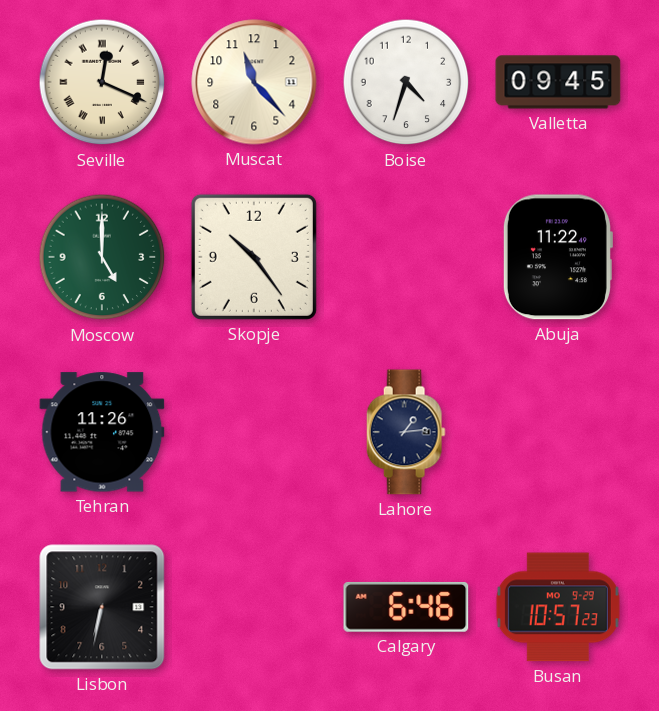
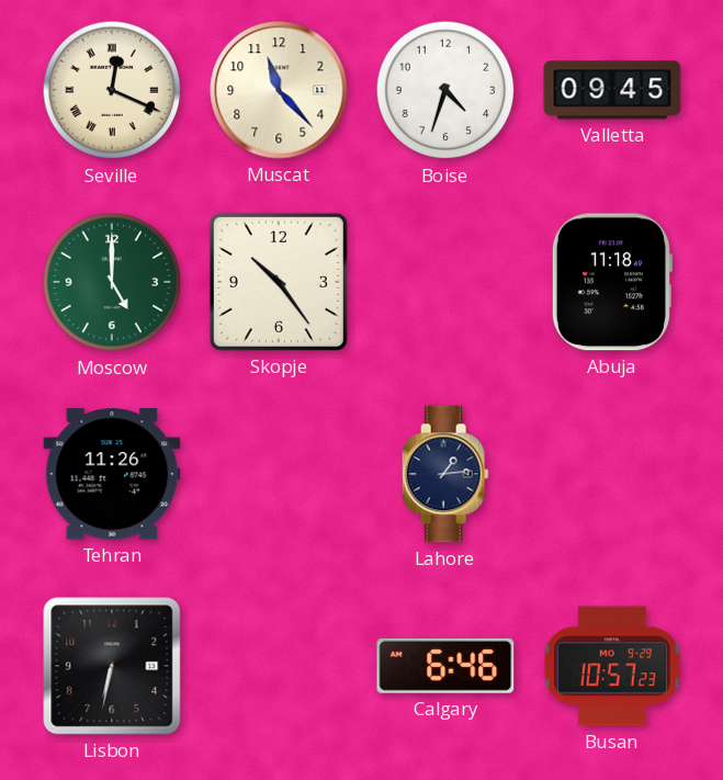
Abuja: 11:22 -> 11:18
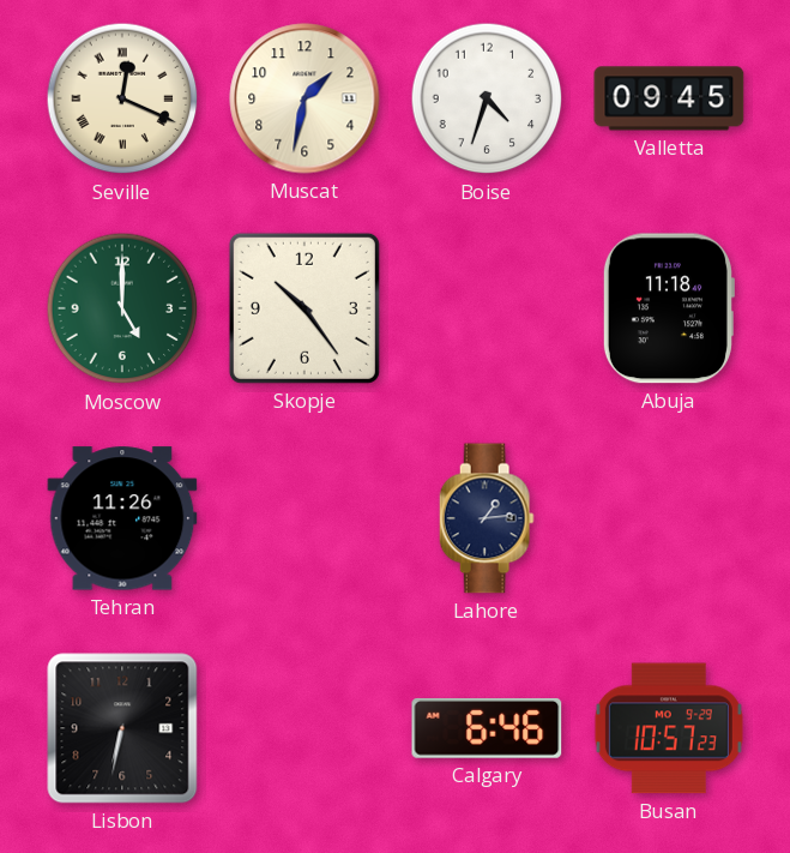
Muscat: 11:23 -> 1:32
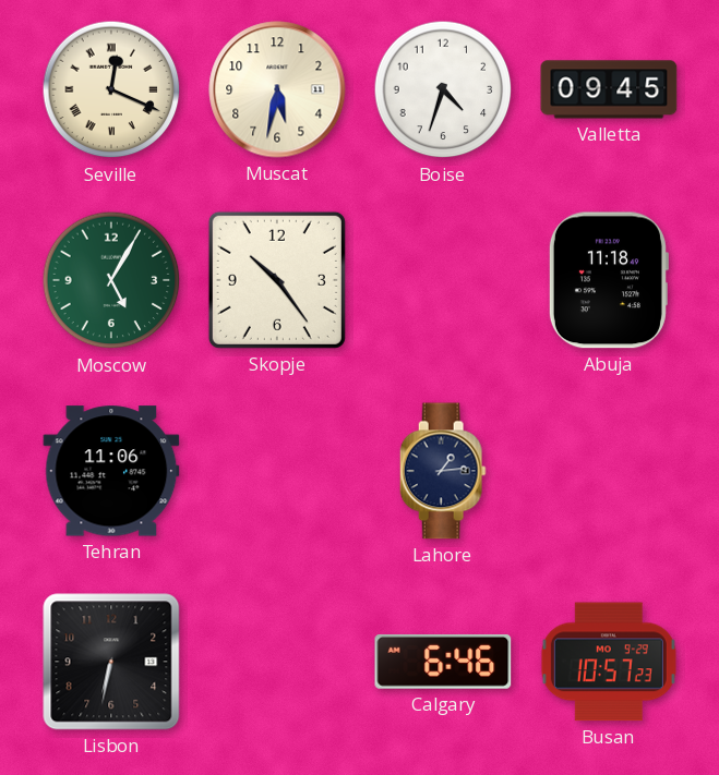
Muscat: 1:32 -> 5:32
Moscow: 5:00 -> 5:05
Tehran: 11:26 -> 11:06
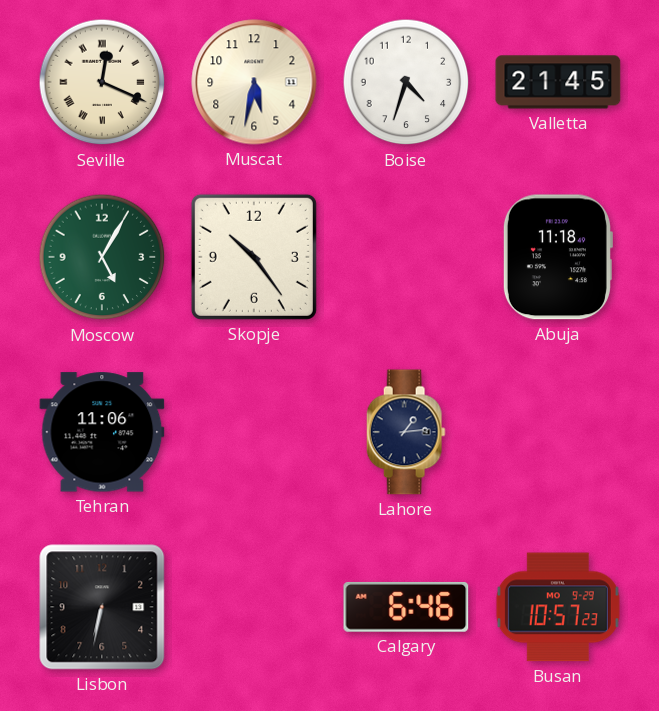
Valletta: 09:45 -> 21:45
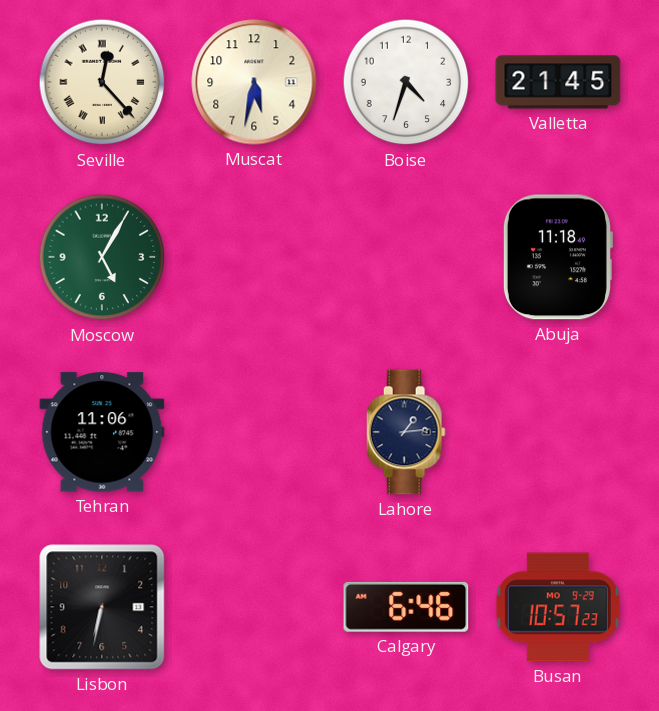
Seville: 12:19 -> 12:23
Skopje: 10:24 -> none
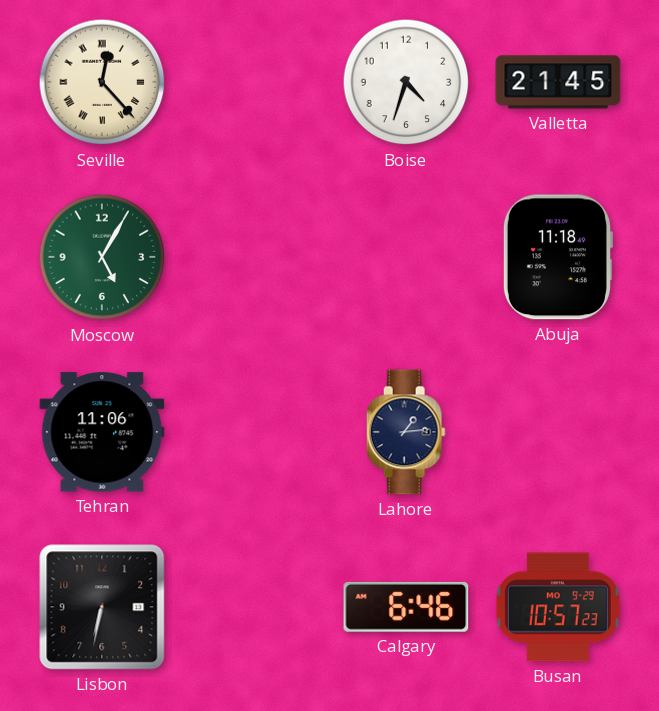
Muscat: 5:32 -> none
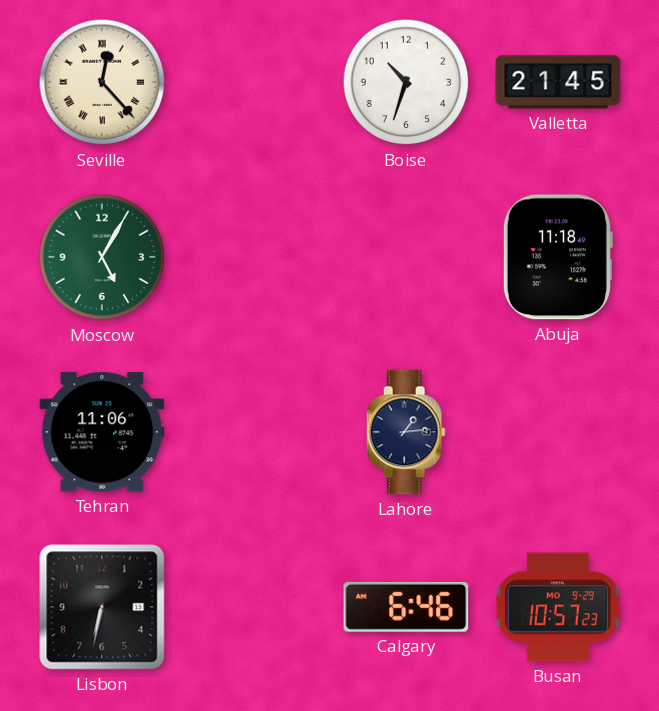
Boise: 4:33 -> 10:33
